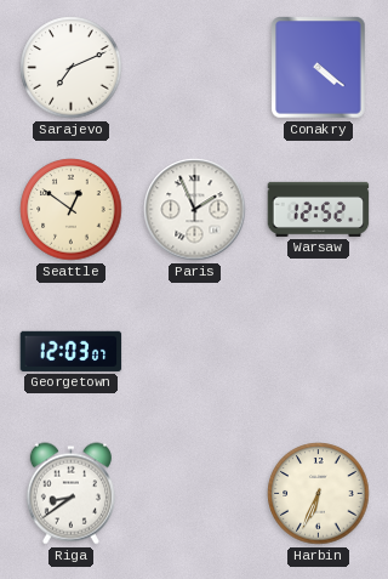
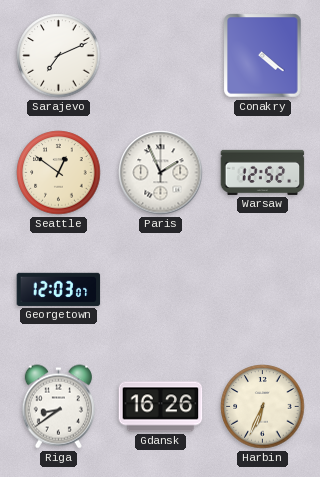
Gdansk: none -> 16:26
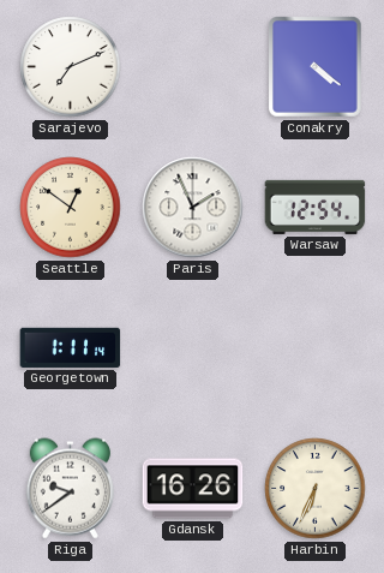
Warsaw: 12:52 -> 12:54
Georgetown: 12:03 -> 1:11
Riga: 8:39 -> 9:39
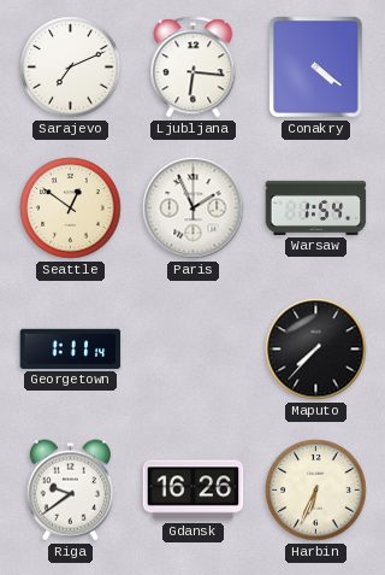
Ljubljana: none -> 6:16
Warsaw: 12:54 -> 1:54
Maputo: none -> 7:37
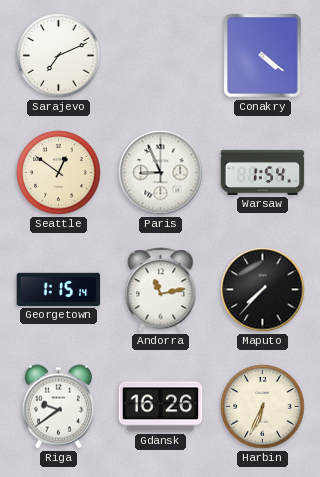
Ljubljana: 6:16 -> none
Paris: 1:56 -> 8:56
Georgetown: 1:11 -> 1:15
Andorra: none -> 11:13
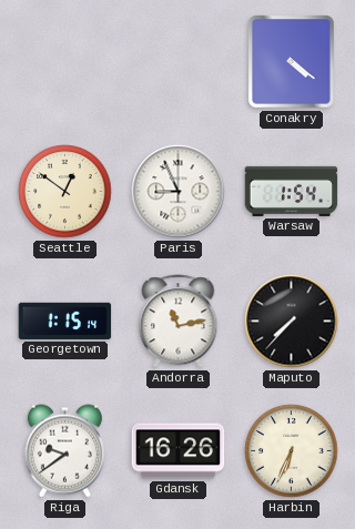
Sarajevo: 7:11 -> none
